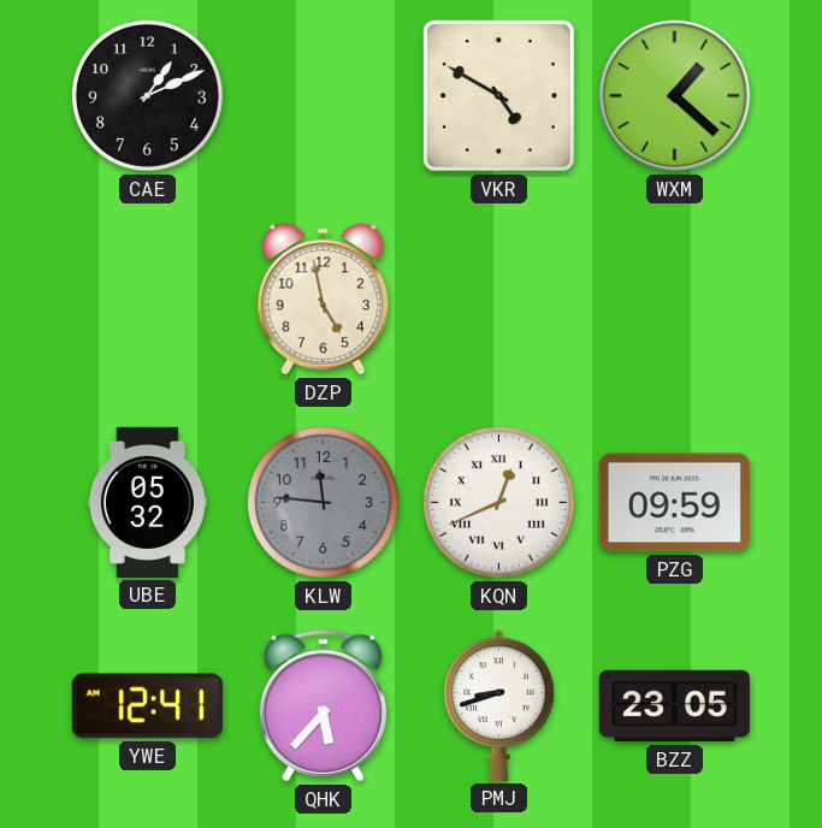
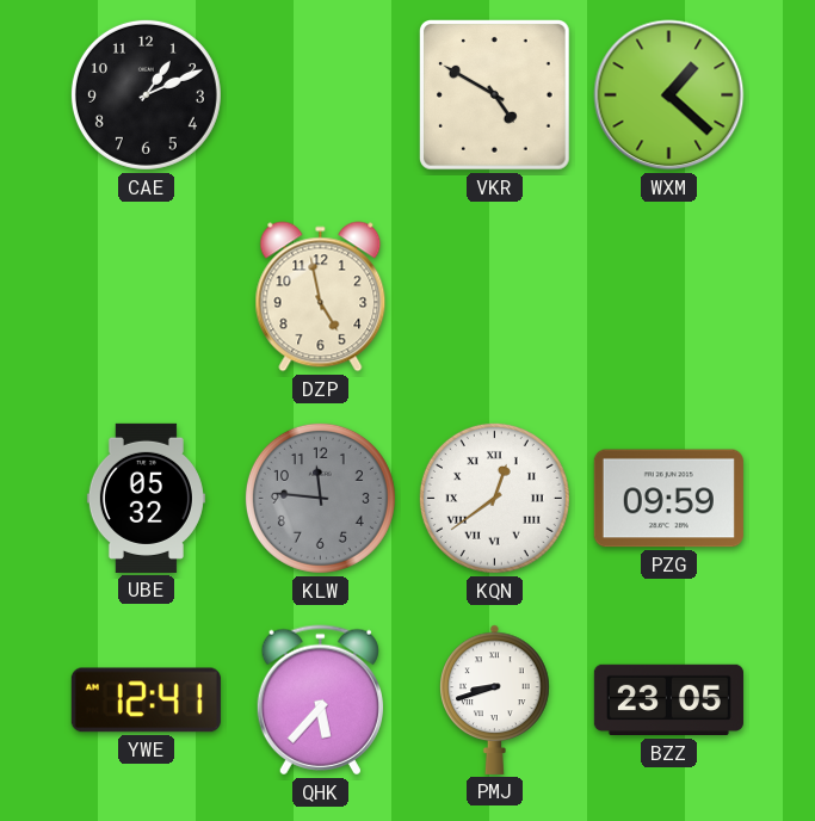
KQN: 12:41 -> 12:39
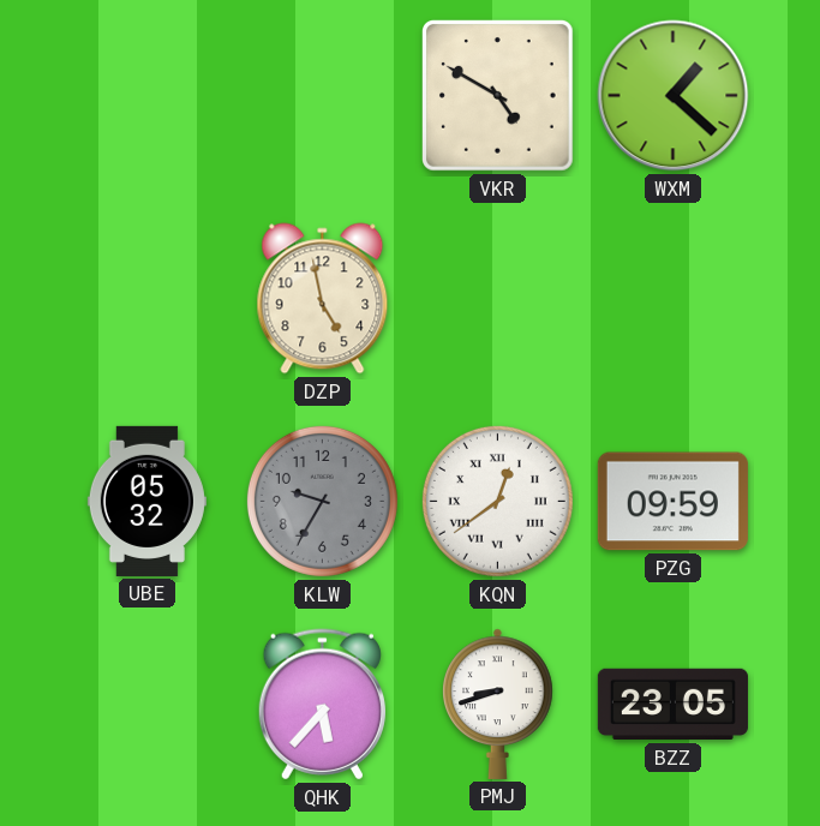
CAE: 1:11 -> none
KLW: 11:46 -> 9:35
YWE: 12:41 -> none
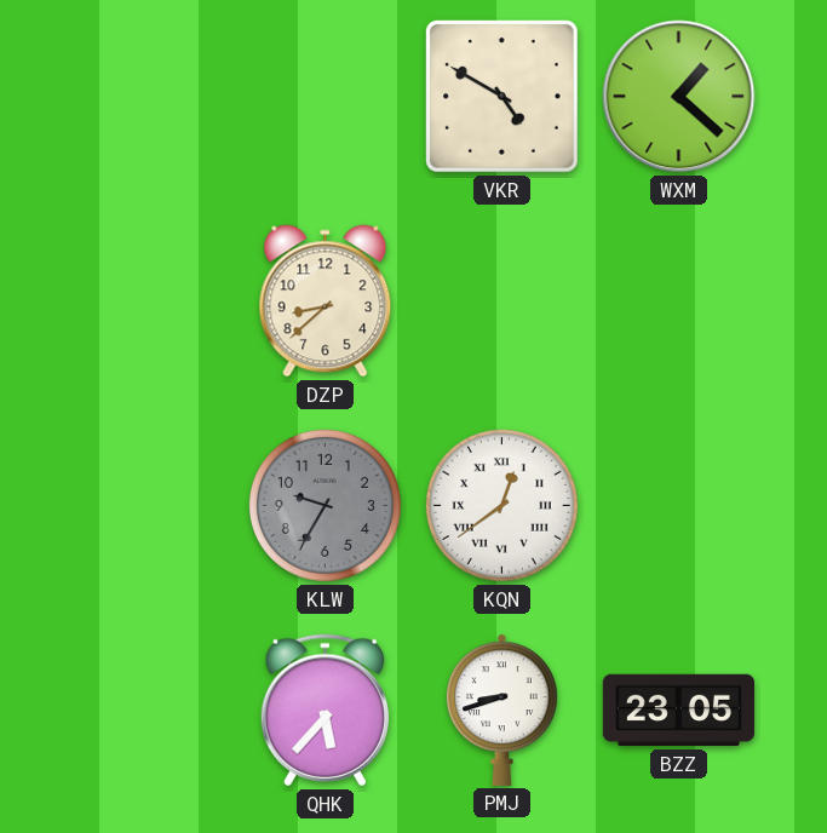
DZP: 4:58 -> 8:38
UBE: 05:32 -> none
PZG: 09:59 -> none
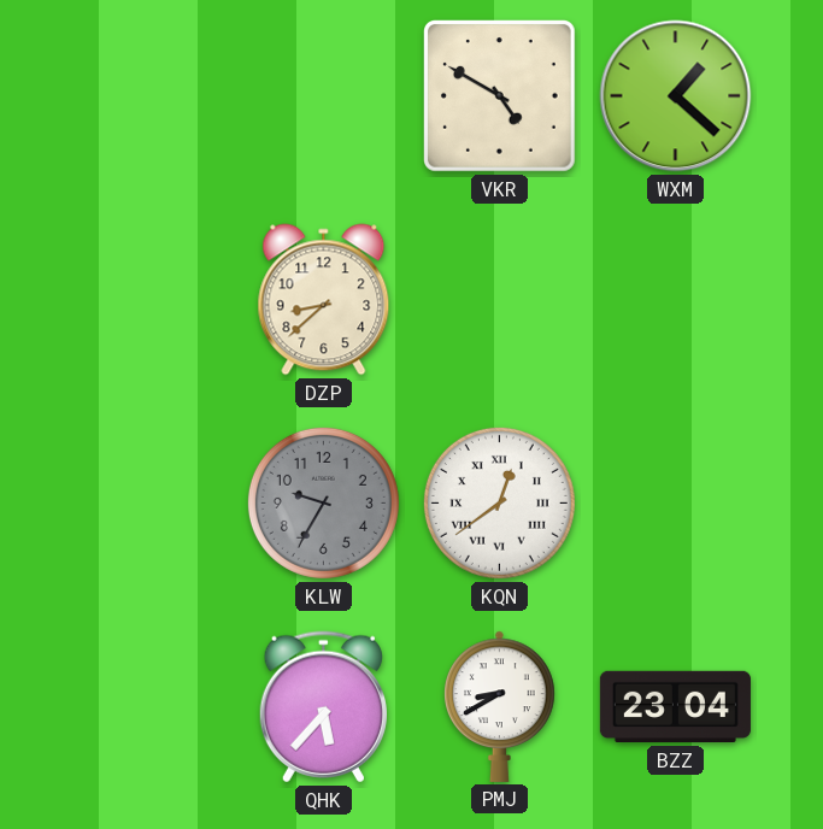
PMJ: 8:42 -> 8:40
BZZ: 23:05 -> 23:04
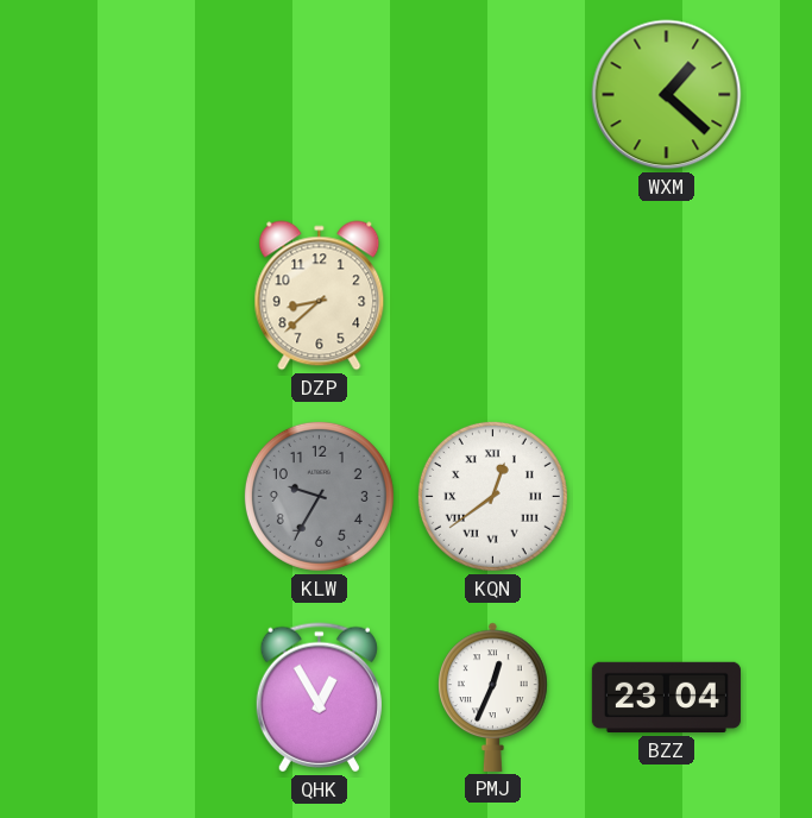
VKR: 4:50 -> none
QHK: 5:37 -> 12:55
PMJ: 8:40 -> 12:34
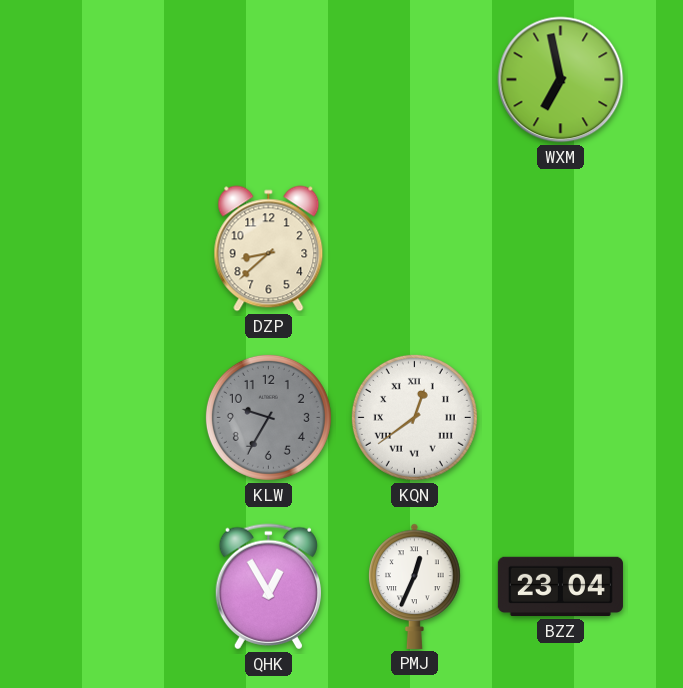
WXM: 1:22 -> 6:58
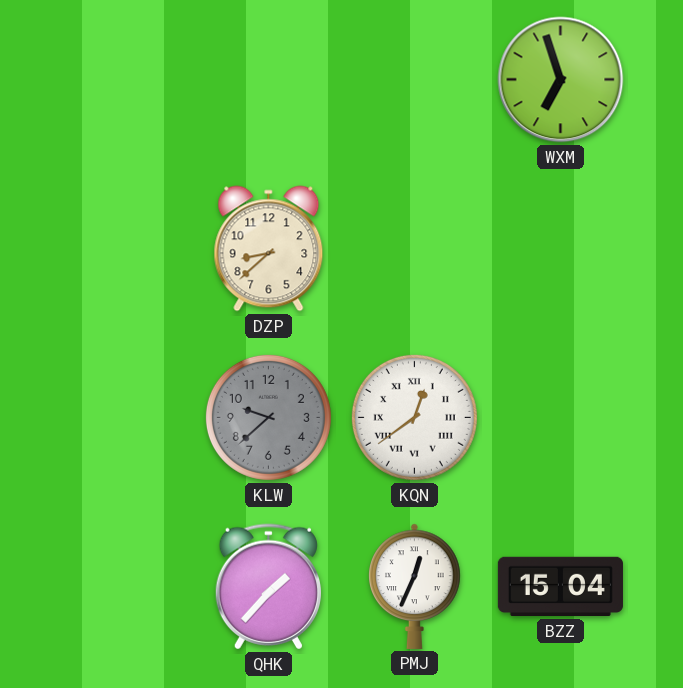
WXM: 6:58 -> 6:57
KLW: 9:35 -> 9:38
QHK: 12:55 -> 1:37
BZZ: 23:04 -> 15:04
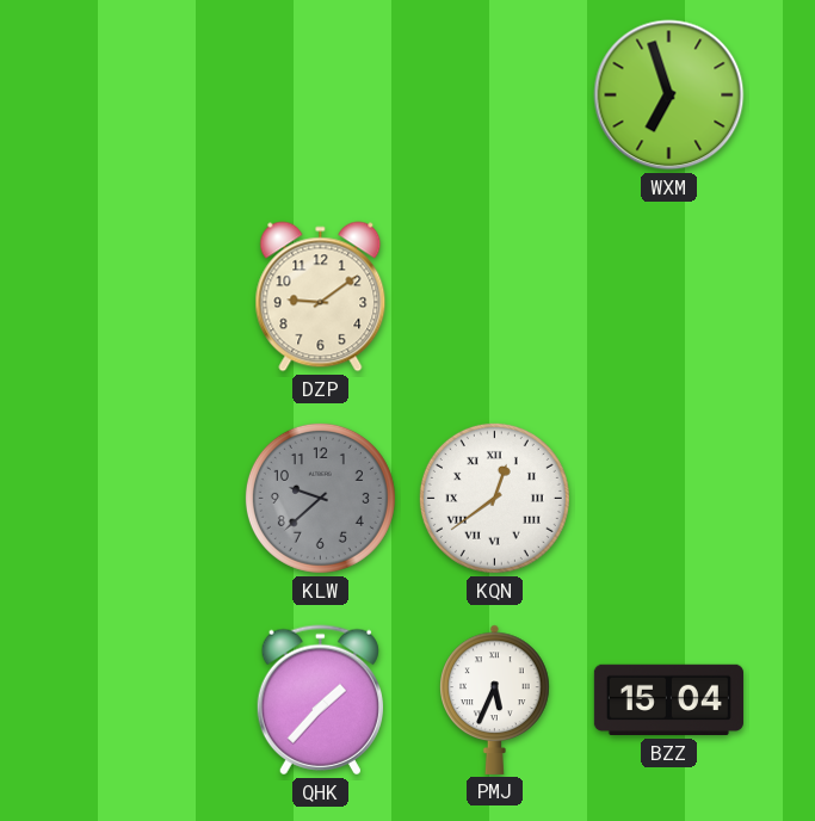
DZP: 8:38 -> 9:09
PMJ: 12:34 -> 5:34
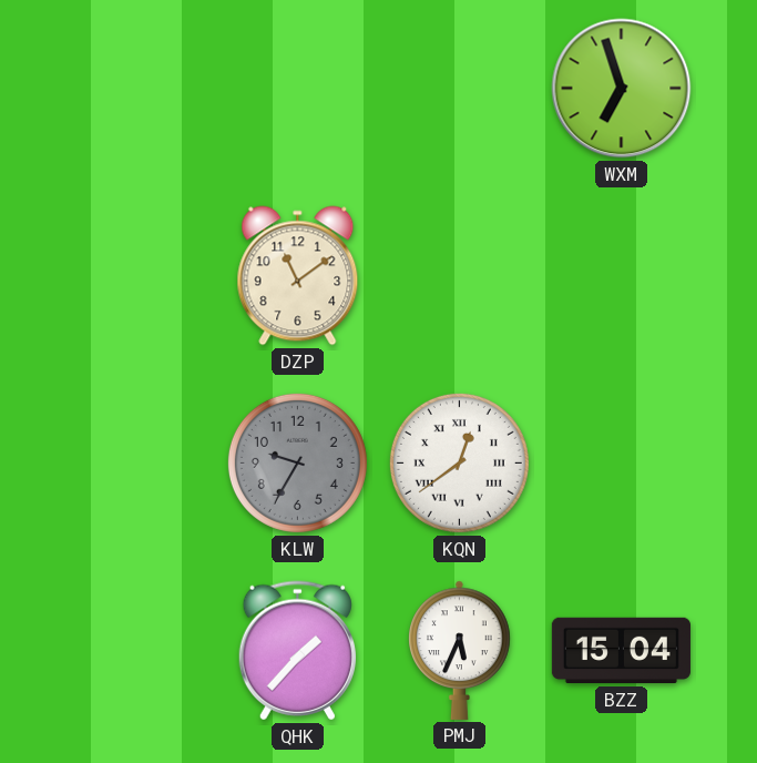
DZP: 9:09 -> 11:09
KLW: 9:38 -> 9:35
